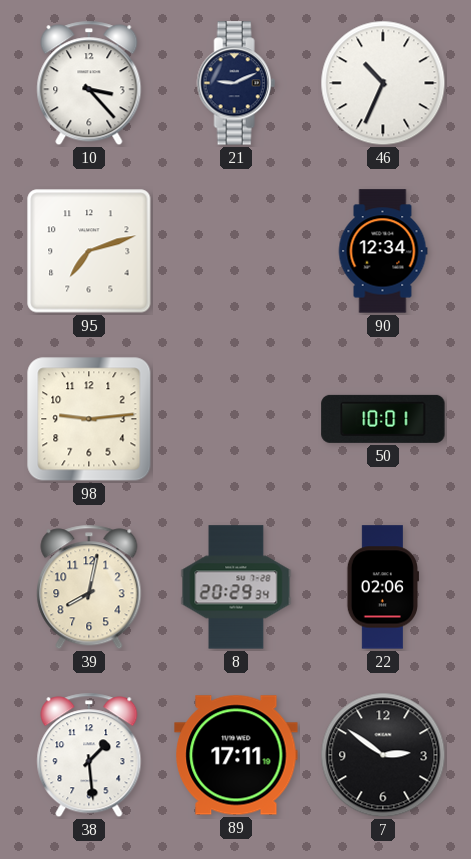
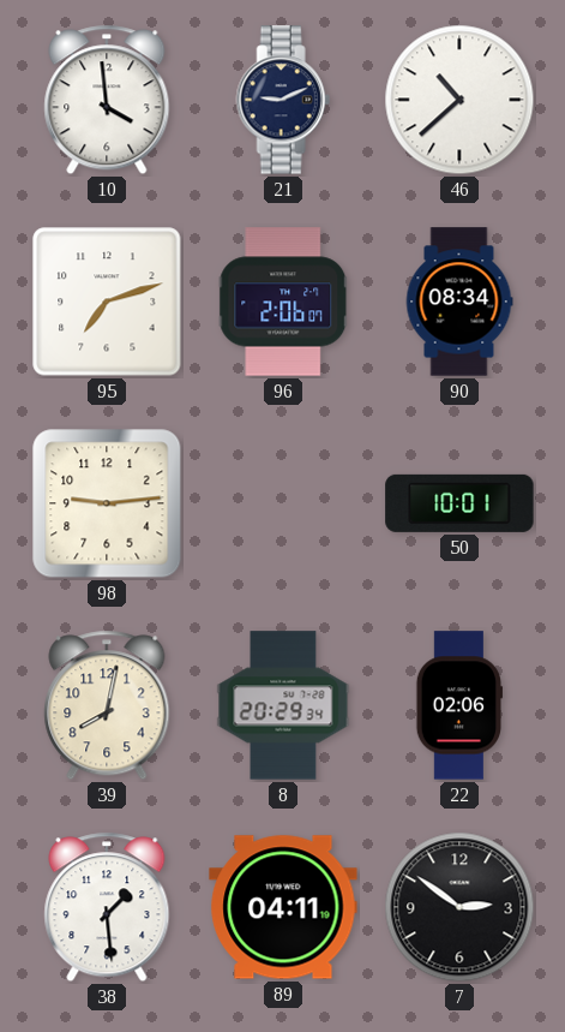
10: 3:23 -> 3:59
46: 10:34 -> 10:38
96: none -> 2:06
90: 12:34 -> 08:34
89: 17:11 -> 04:11
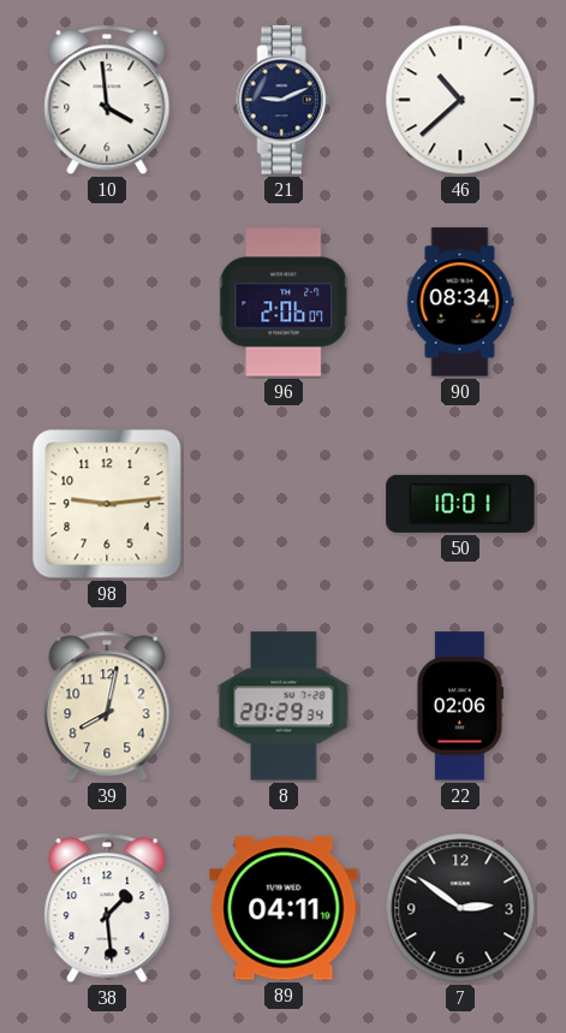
95: 7:12 -> none
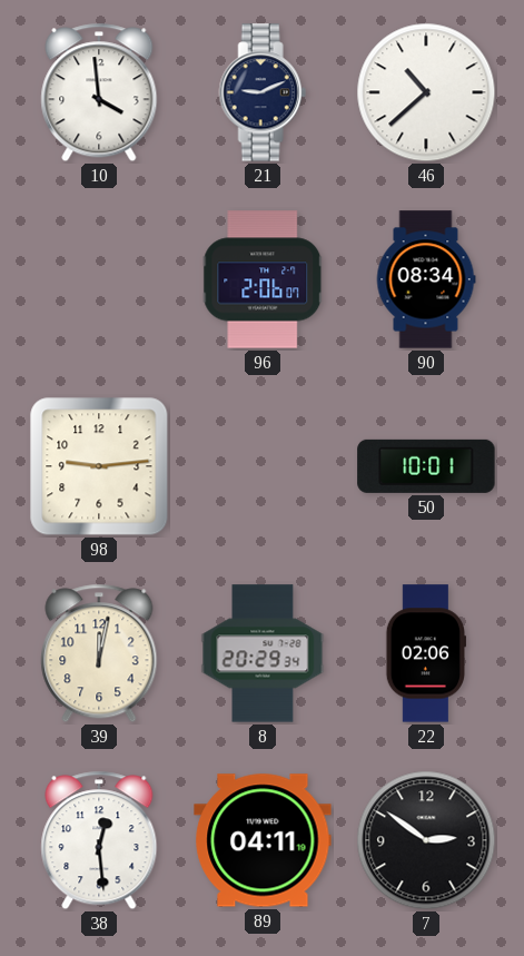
39: 8:02 -> 12:02
38: 1:29 -> 12:29
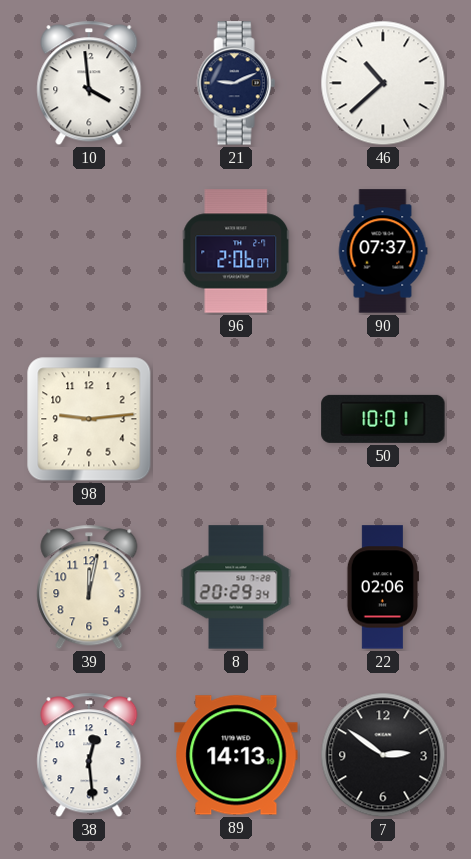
90: 08:34 -> 07:37
89: 04:11 -> 14:13
